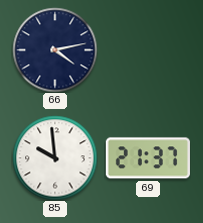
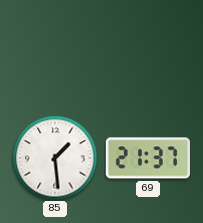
66: 4:13 -> none
85: 9:59 -> 1:29
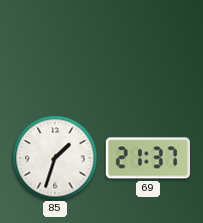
85: 1:29 -> 1:33
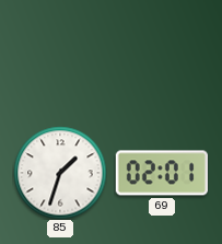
69: 21:37 -> 02:01
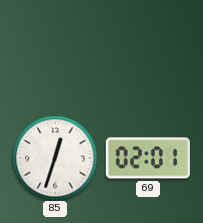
85: 1:33 -> 12:33
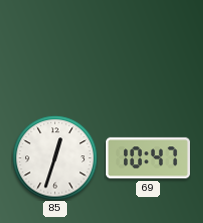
69: 02:01 -> 10:47
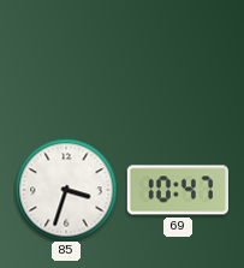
85: 12:33 -> 3:33
